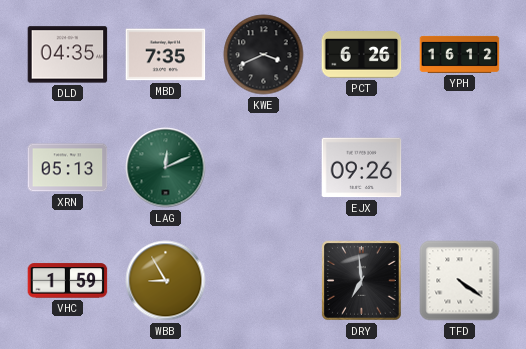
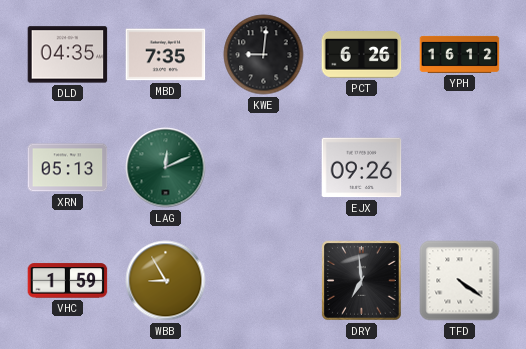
KWE: 3:41 -> 9:01
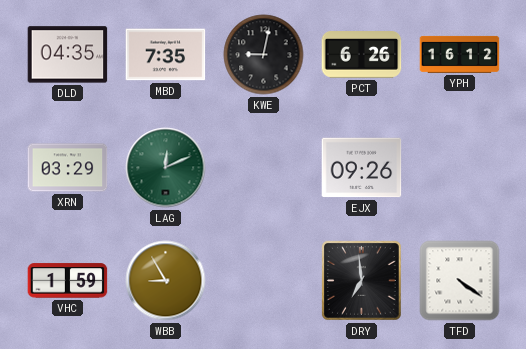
KWE: 9:01 -> 9:02
XRN: 05:13 -> 03:29
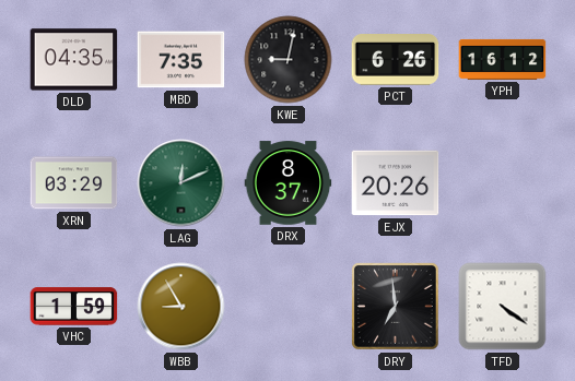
DRX: none -> 8:37
EJX: 09:26 -> 20:26
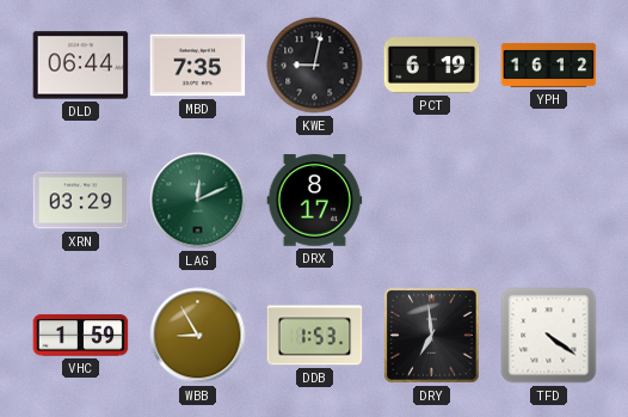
DLD: 04:35 -> 06:44
PCT: 6:26 -> 6:19
DRX: 8:37 -> 8:17
EJX: 20:26 -> none
DDB: none -> 1:53
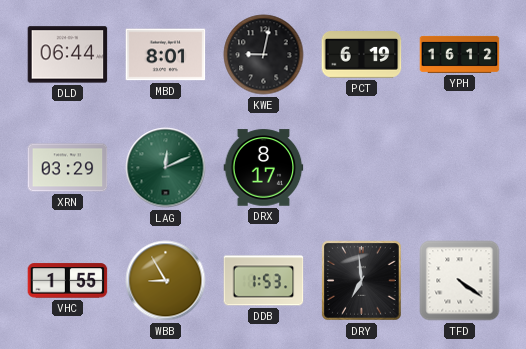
MBD: 7:35 -> 8:01
VHC: 1:59 -> 1:55
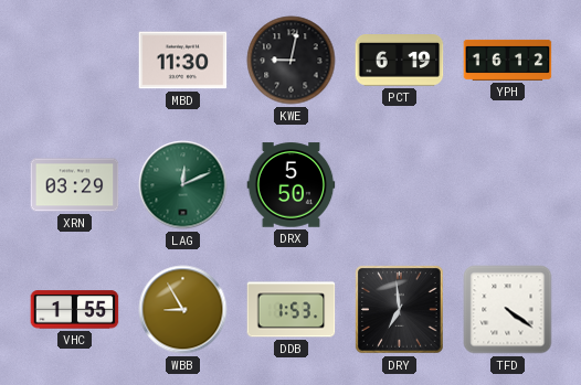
DLD: 06:44 -> none
MBD: 8:01 -> 11:30
DRX: 8:17 -> 5:50
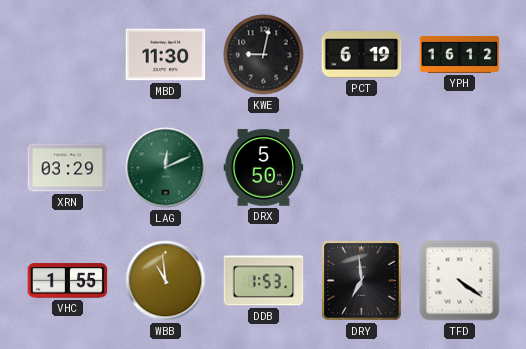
WBB: 8:55 -> 10:59
